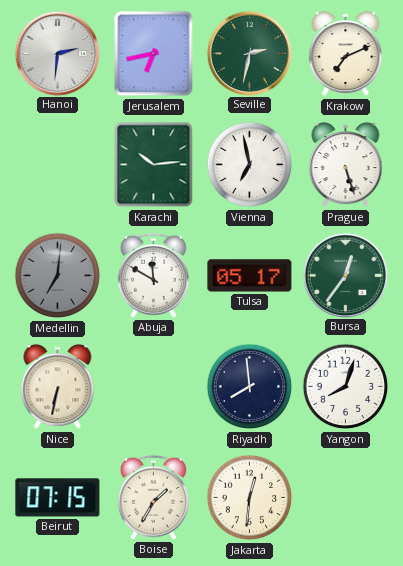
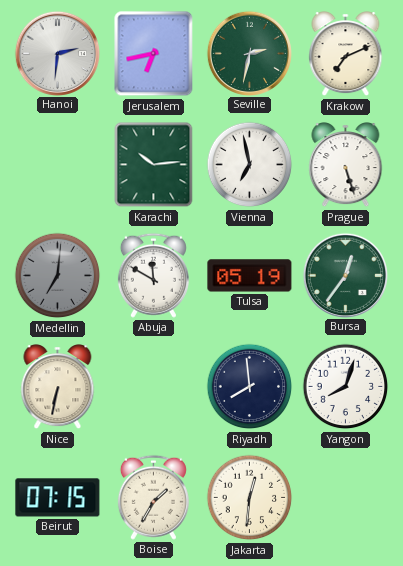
Tulsa: 05:17 -> 05:19
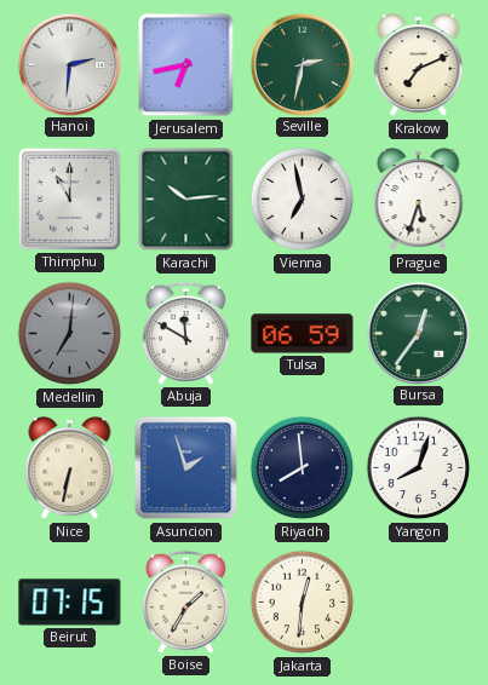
Thimphu: none -> 11:00
Prague: 5:27 -> 5:33
Tulsa: 05:19 -> 06:59
Asuncion: none -> 1:57
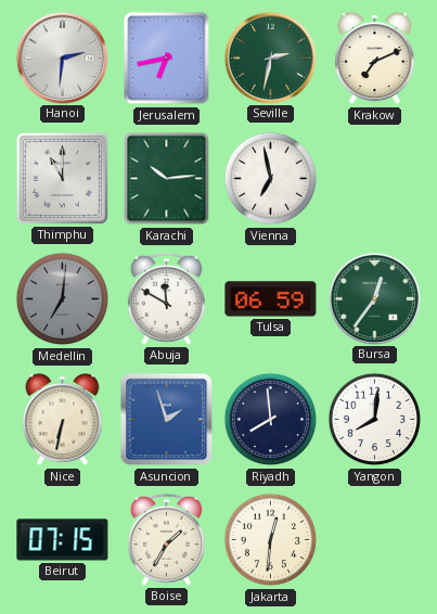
Prague: 5:33 -> none
Yangon: 8:03 -> 8:01
